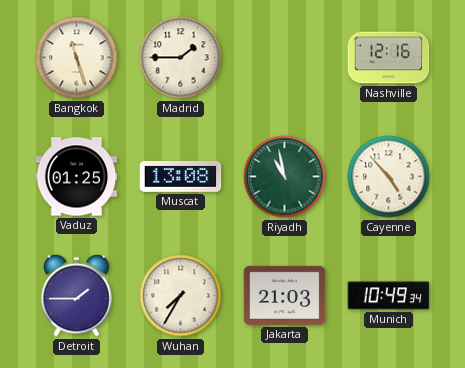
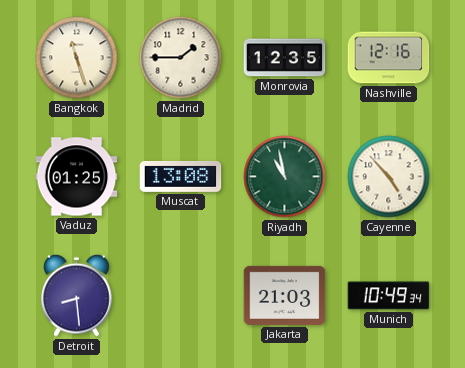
Monrovia: none -> 12:35
Detroit: 1:45 -> 8:29
Wuhan: 7:35 -> none
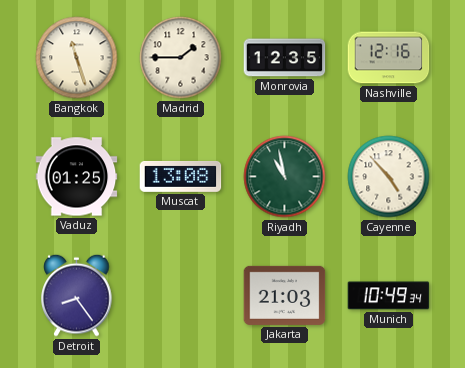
Detroit: 8:29 -> 8:24
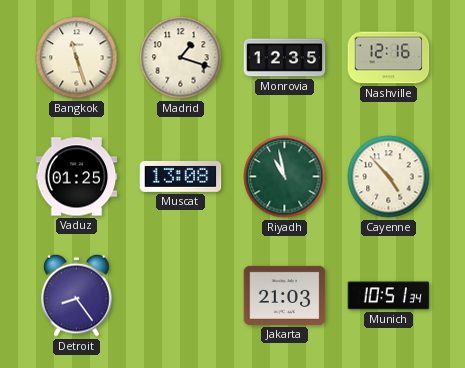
Madrid: 1:45 -> 1:18
Munich: 10:49 -> 10:51
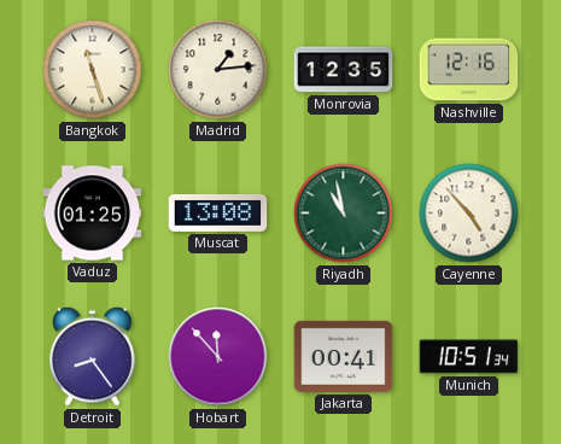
Madrid: 1:18 -> 1:14
Hobart: none -> 11:53
Jakarta: 21:03 -> 00:41
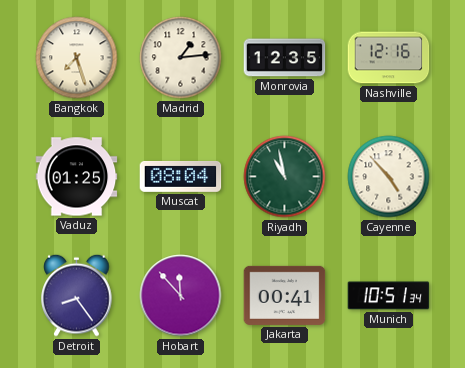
Bangkok: 11:27 -> 7:27
Muscat: 13:08 -> 08:04
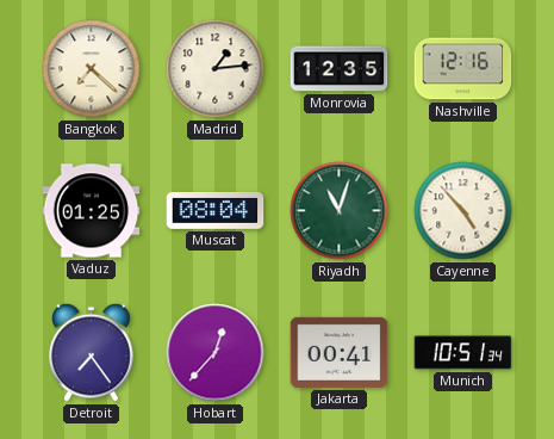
Bangkok: 7:27 -> 7:22
Riyadh: 10:58 -> 11:03
Detroit: 8:24 -> 7:24
Hobart: 11:53 -> 12:37
